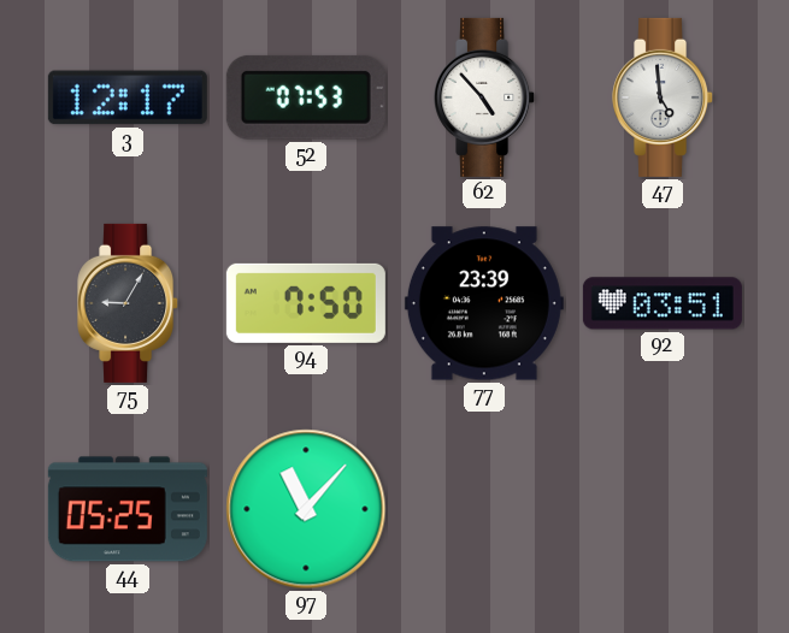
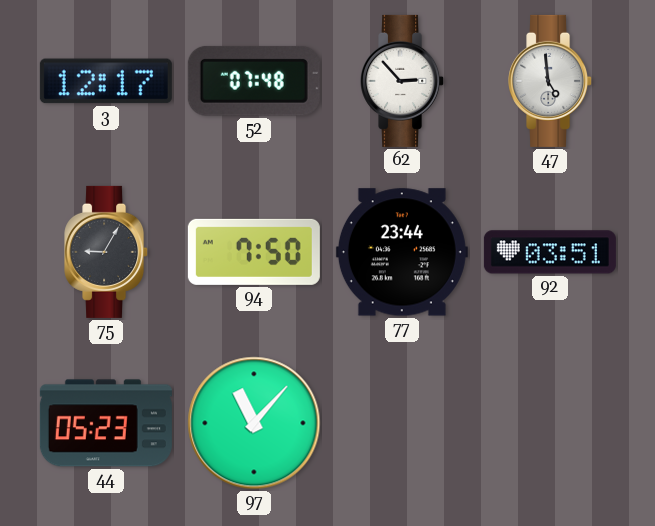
52: 07:53 -> 07:48
62: 4:53 -> 2:53
77: 23:39 -> 23:44
44: 05:25 -> 05:23
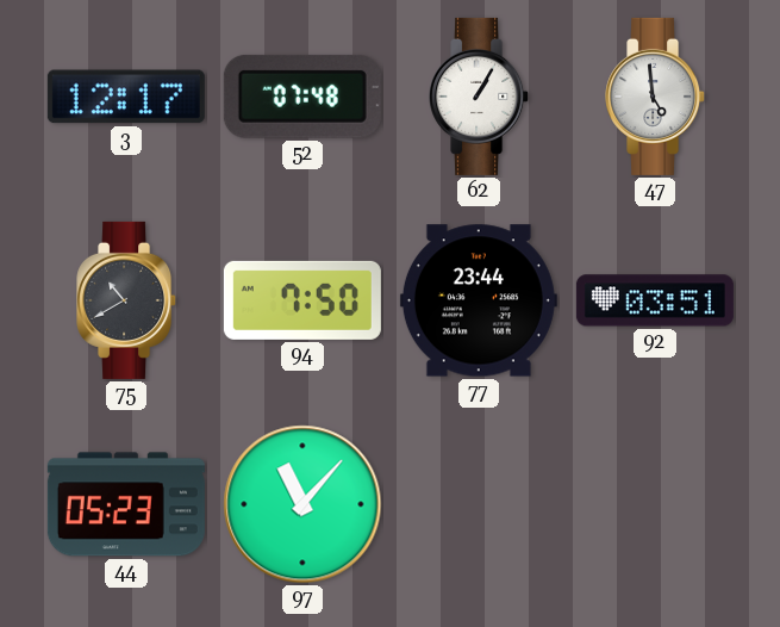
62: 2:53 -> 1:05
75: 9:05 -> 10:40
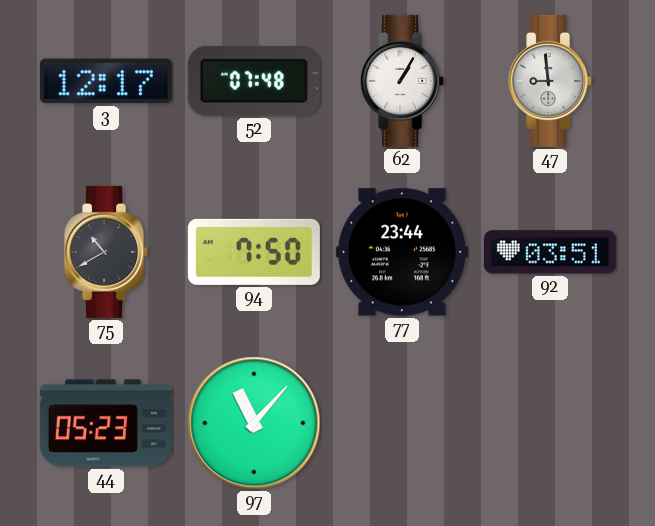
47: 4:59 -> 8:59
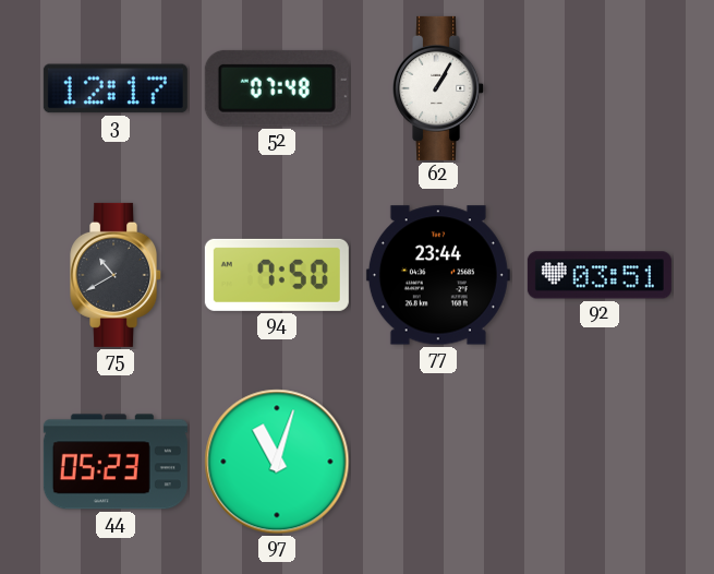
47: 8:59 -> none
97: 11:07 -> 11:03
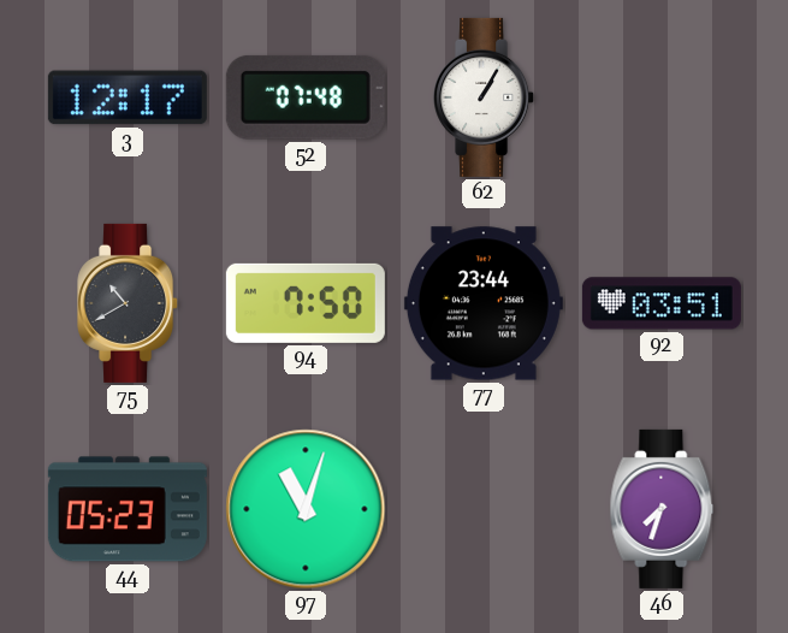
46: none -> 7:33
